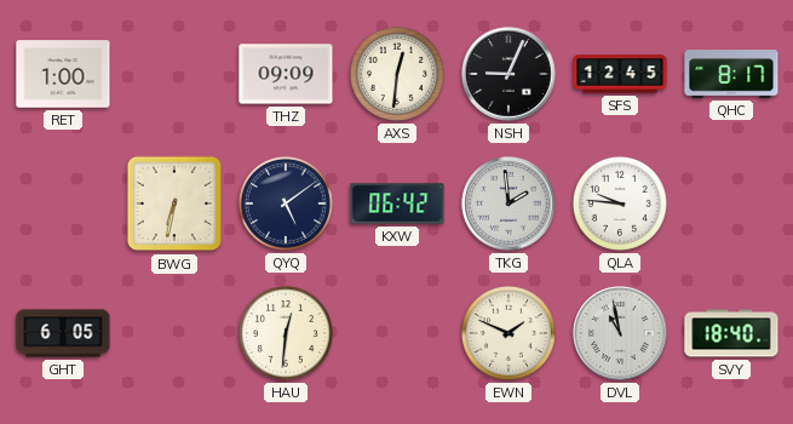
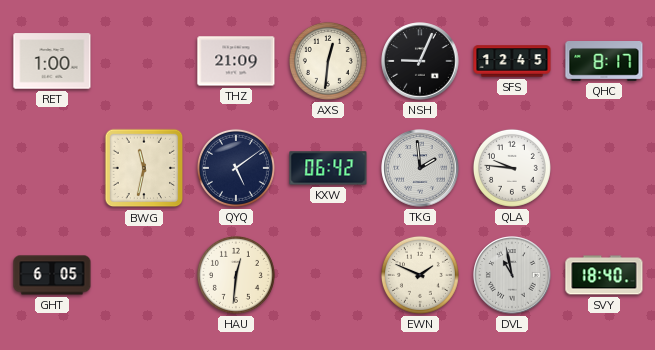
THZ: 09:09 -> 21:09
BWG: 6:32 -> 11:32
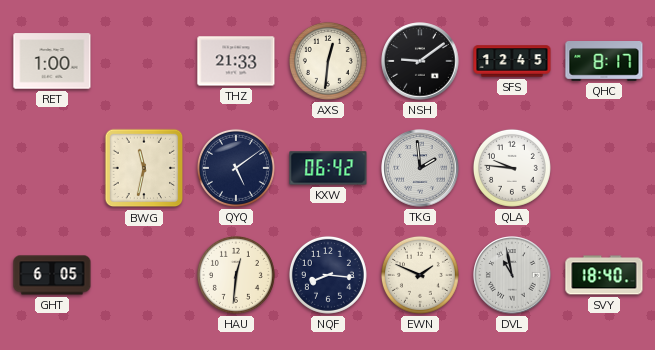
THZ: 21:09 -> 21:33
NSH: 9:04 -> 9:09
NQF: none -> 8:16
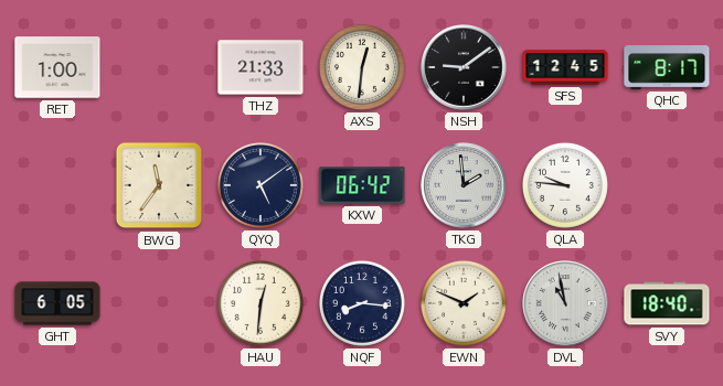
BWG: 11:32 -> 11:36
